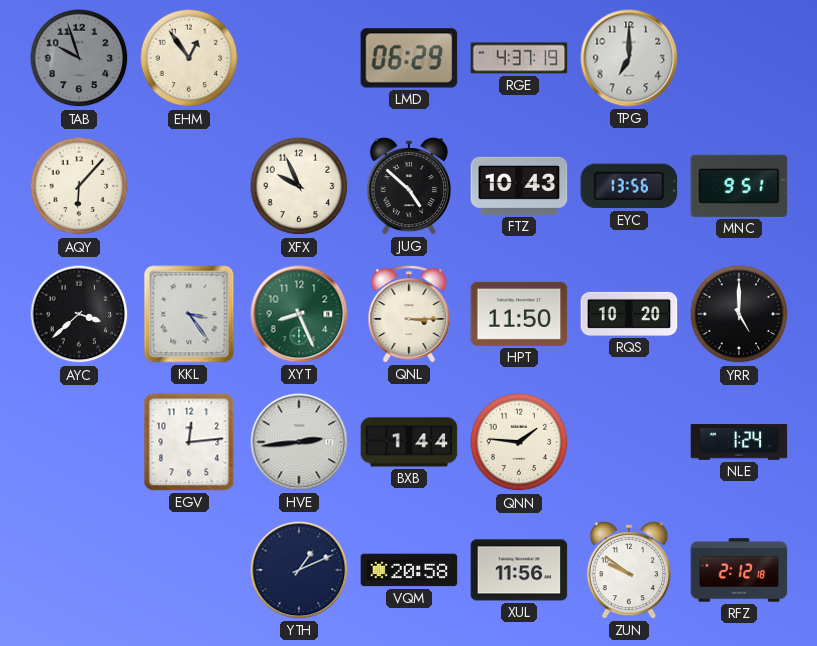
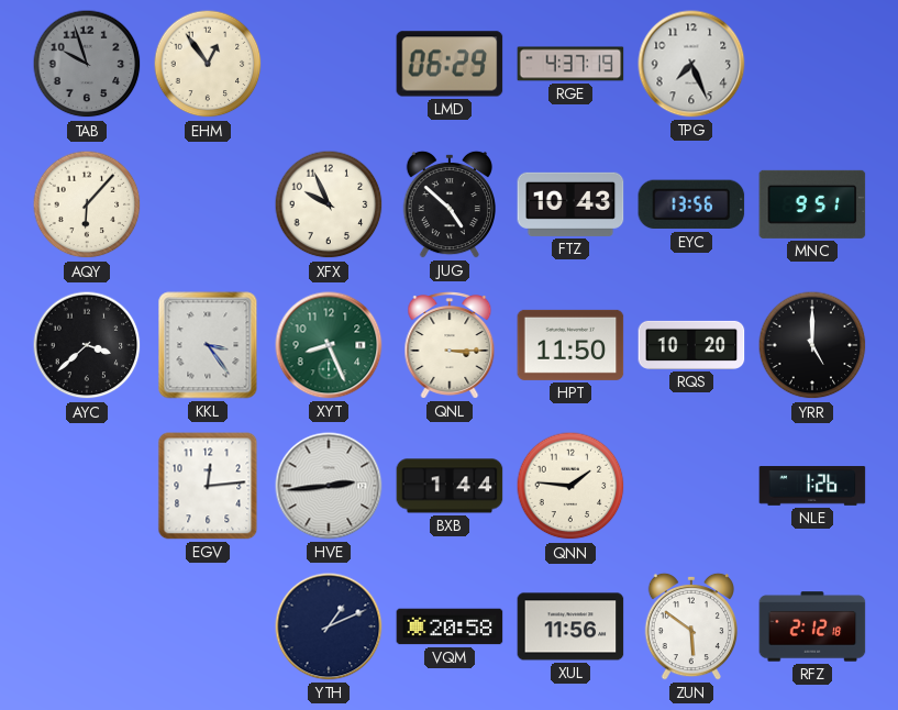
TPG: 7:00 -> 7:26
NLE: 1:24 -> 1:26
ZUN: 9:51 -> 5:51
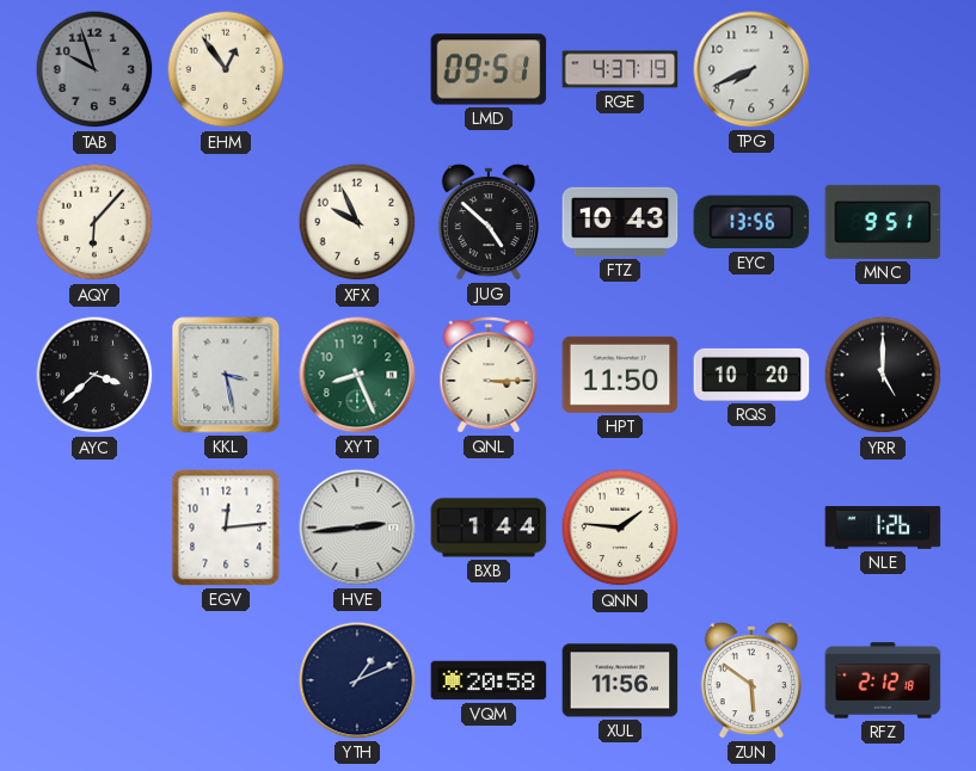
LMD: 06:29 -> 09:51
TPG: 7:26 -> 7:41
KKL: 3:24 -> 3:28
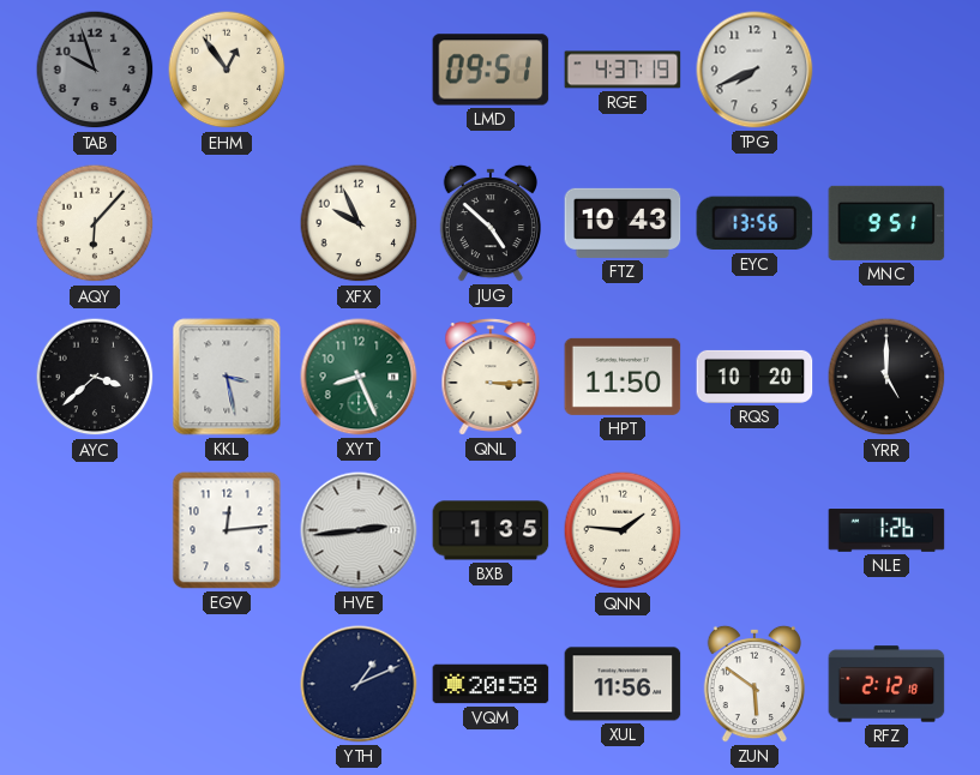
BXB: 1:44 -> 1:35
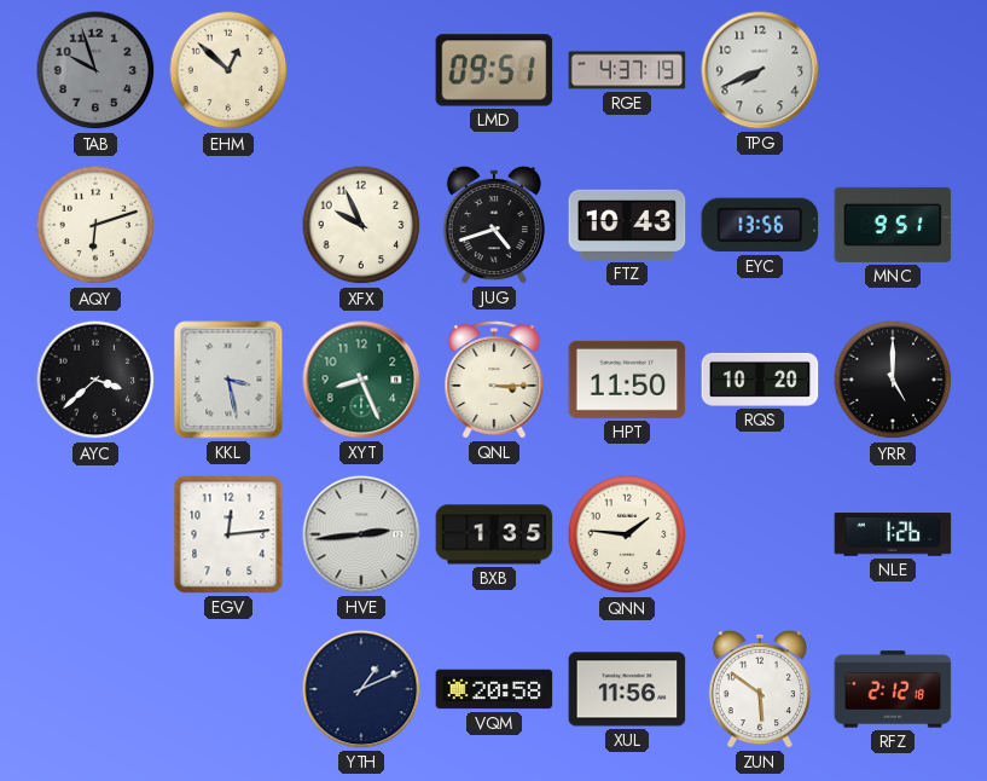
EHM: 12:54 -> 12:52
AQY: 6:07 -> 6:12
JUG: 4:52 -> 4:42
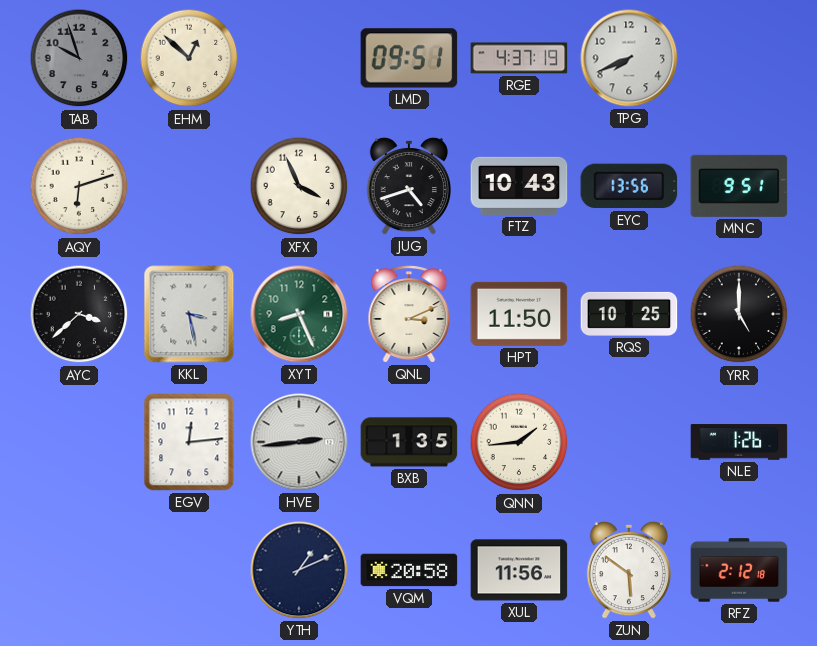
XFX: 9:56 -> 3:56
QNL: 3:15 -> 3:11
RQS: 10:20 -> 10:25
QNN: 1:46 -> 1:44
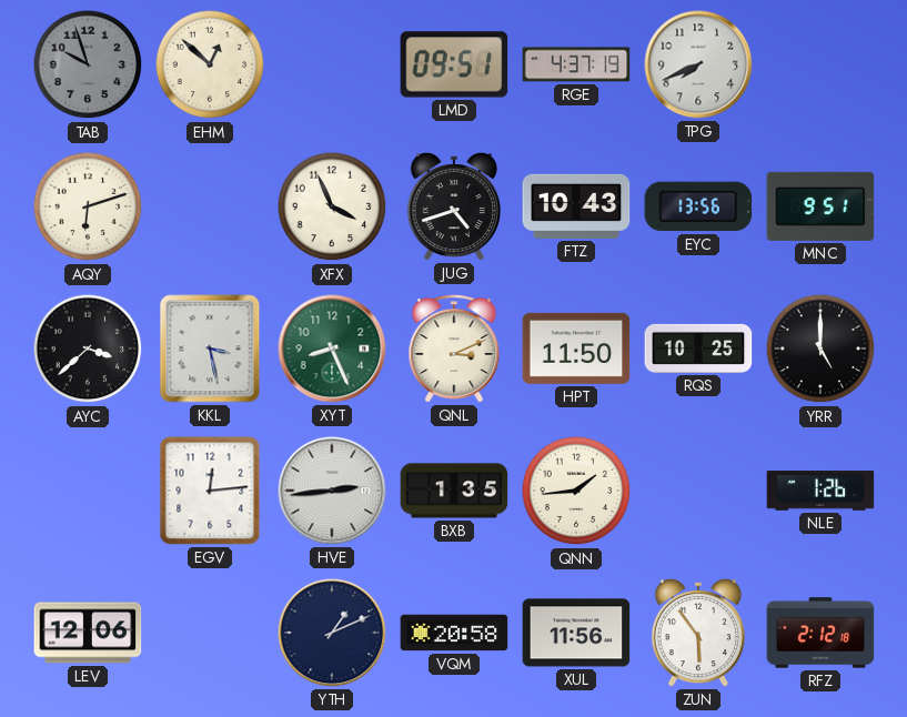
LEV: none -> 12:06
ZUN: 5:51 -> 5:54
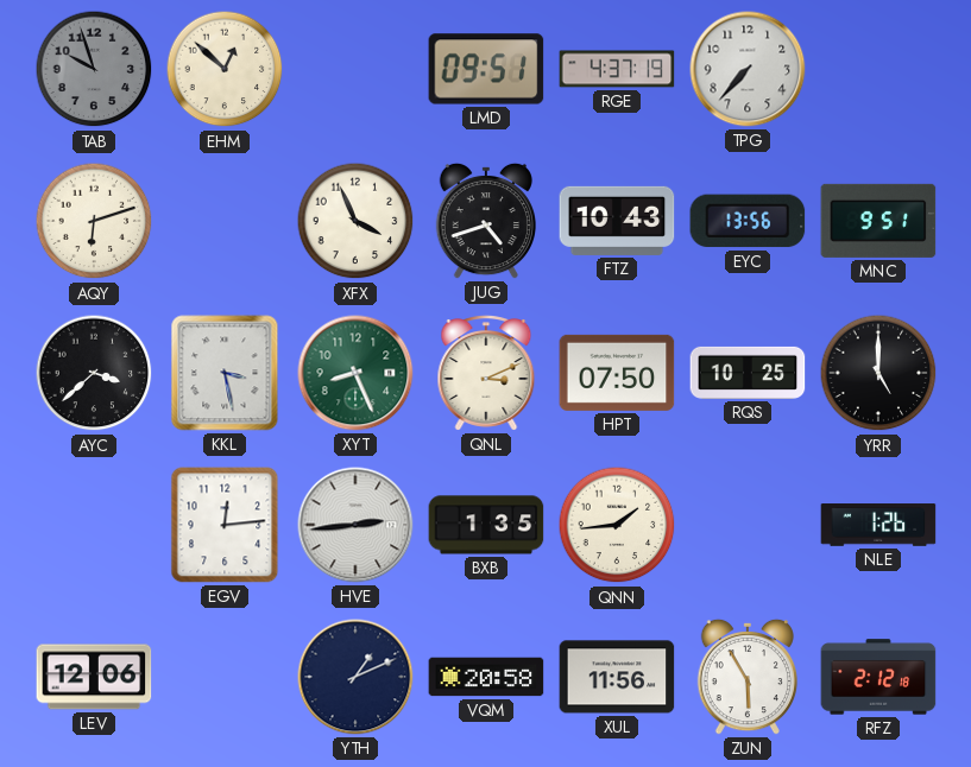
TPG: 7:41 -> 7:37
HPT: 11:50 -> 07:50
ZUN: 5:54 -> 5:55
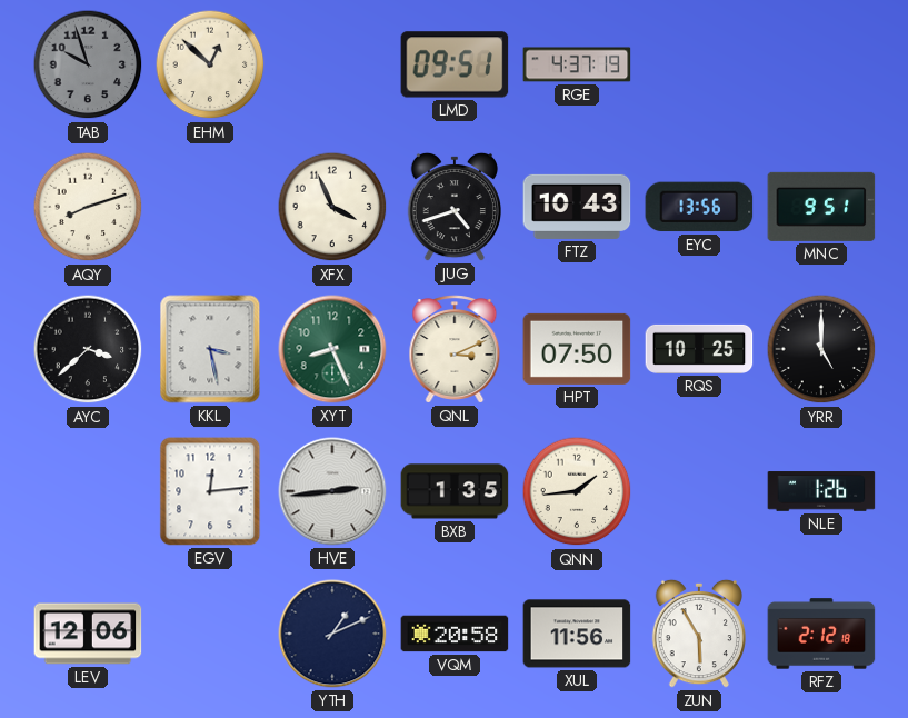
TPG: 7:37 -> none
AQY: 6:12 -> 8:12
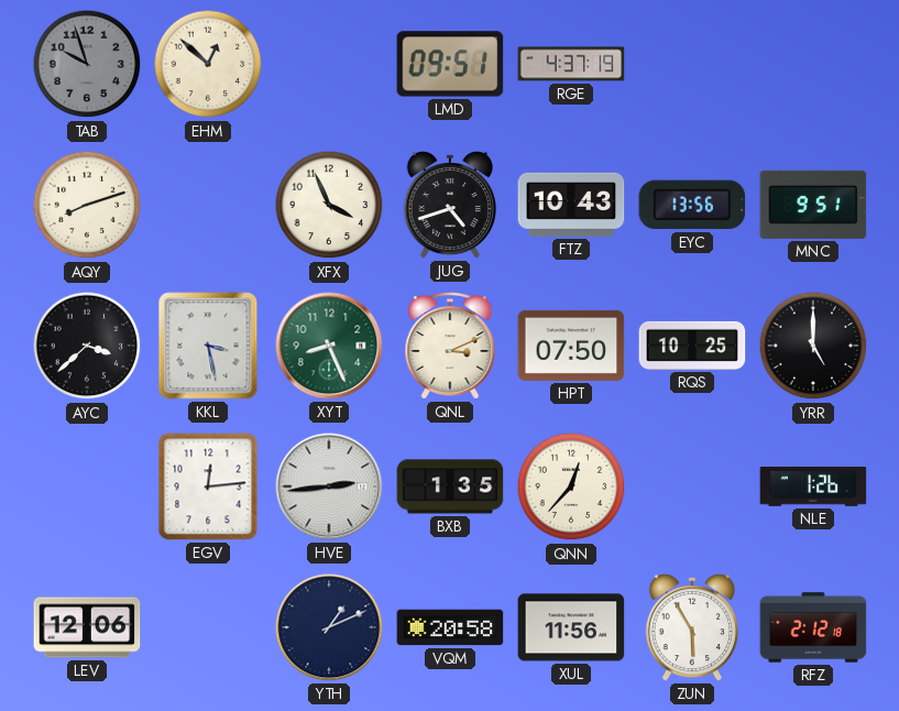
QNN: 1:44 -> 12:37
